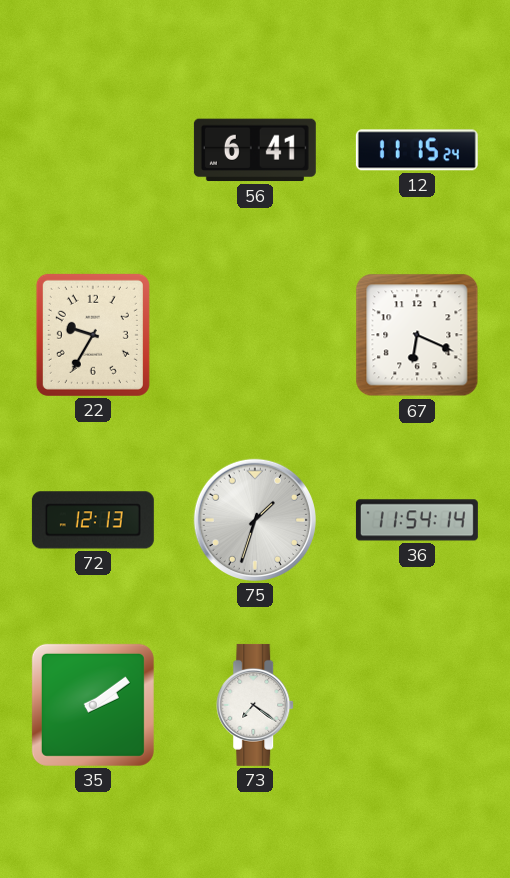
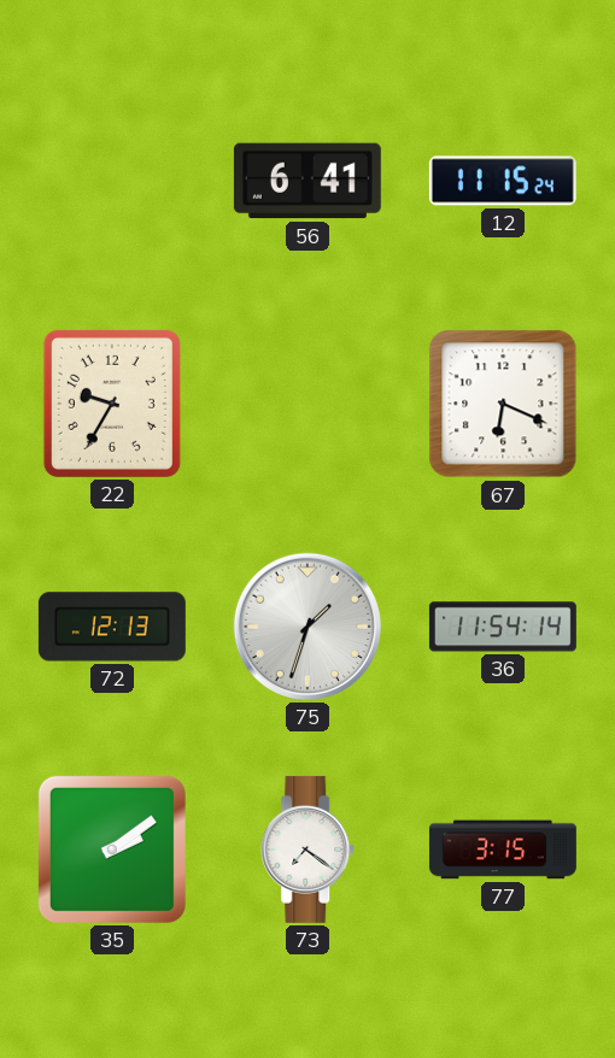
77: none -> 3:15
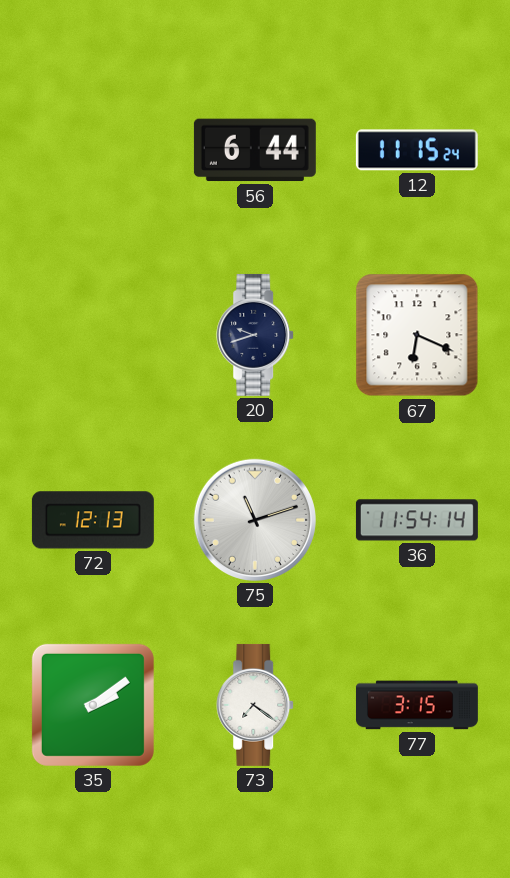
56: 6:41 -> 6:44
22: 9:35 -> none
20: none -> 9:42
75: 1:33 -> 11:12
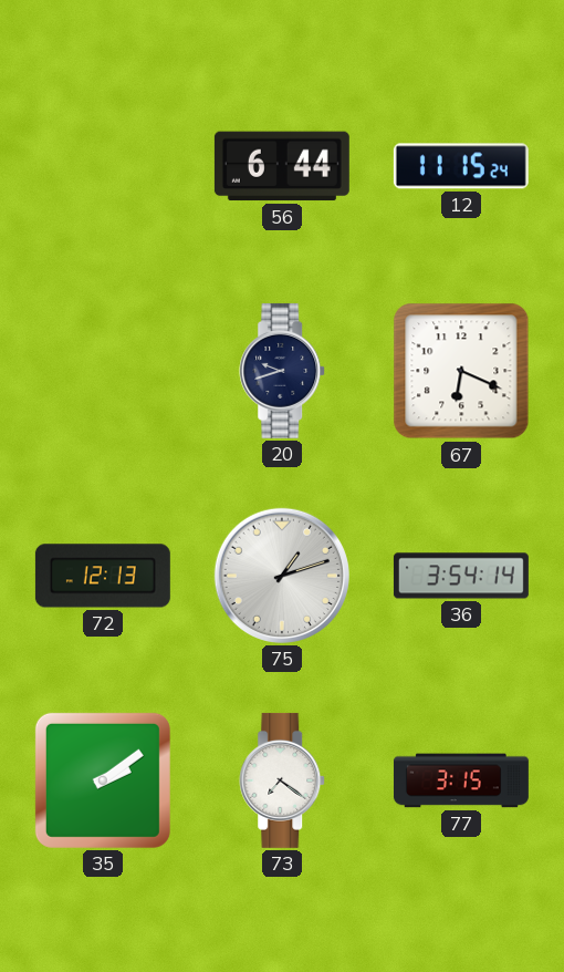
75: 11:12 -> 1:12
36: 11:54 -> 3:54
